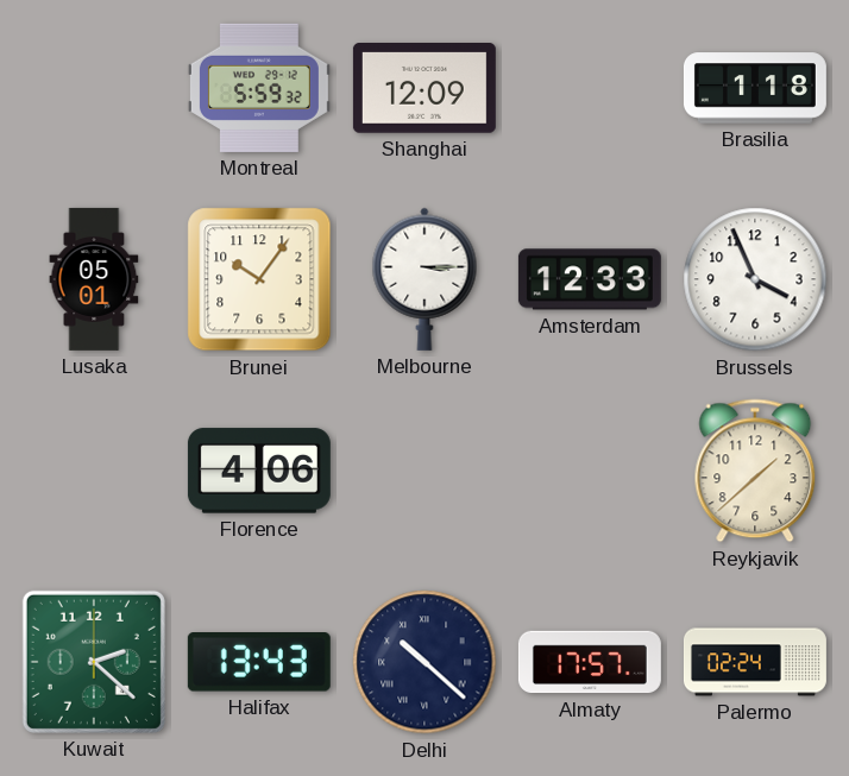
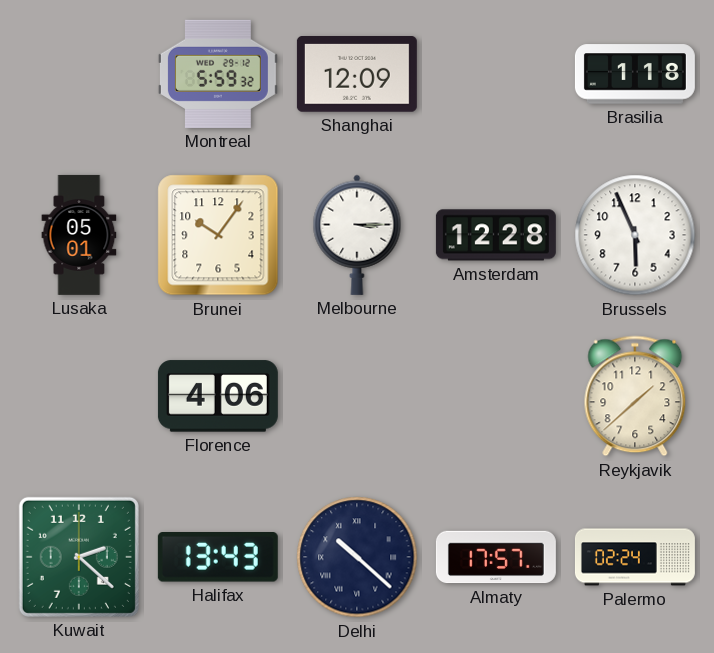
Amsterdam: 12:33 -> 12:28
Brussels: 3:56 -> 5:56
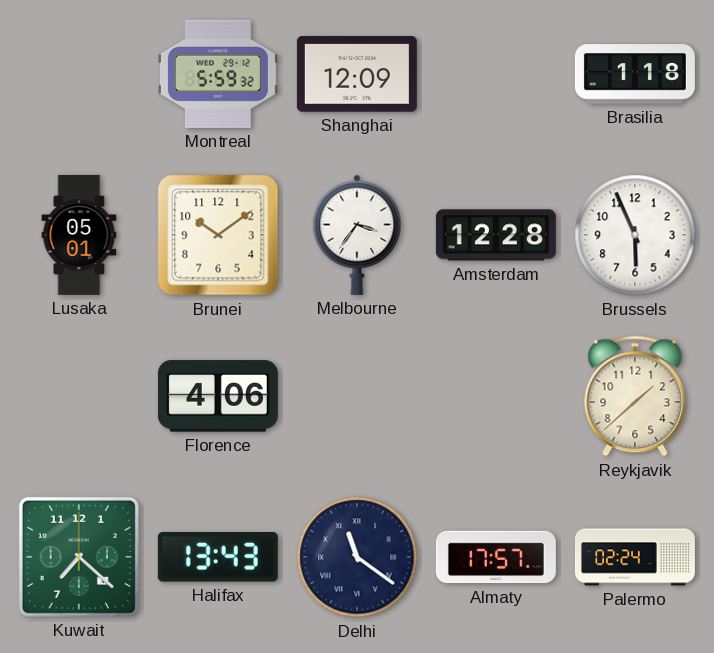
Brunei: 10:06 -> 10:09
Melbourne: 3:15 -> 3:36
Kuwait: 2:22 -> 7:22
Delhi: 10:22 -> 11:21
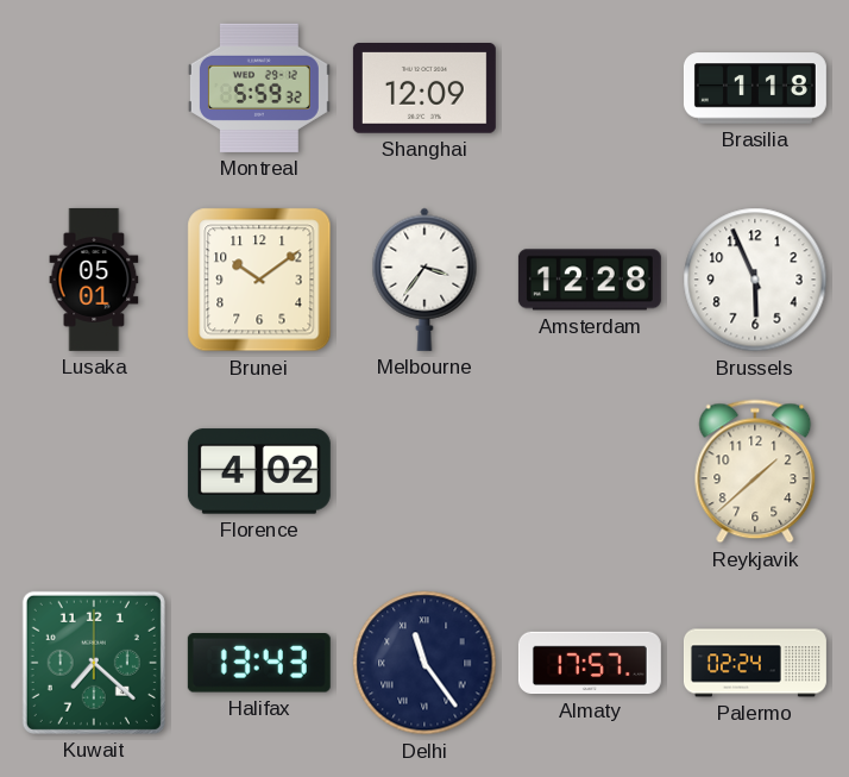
Florence: 4:06 -> 4:02
Delhi: 11:21 -> 11:24
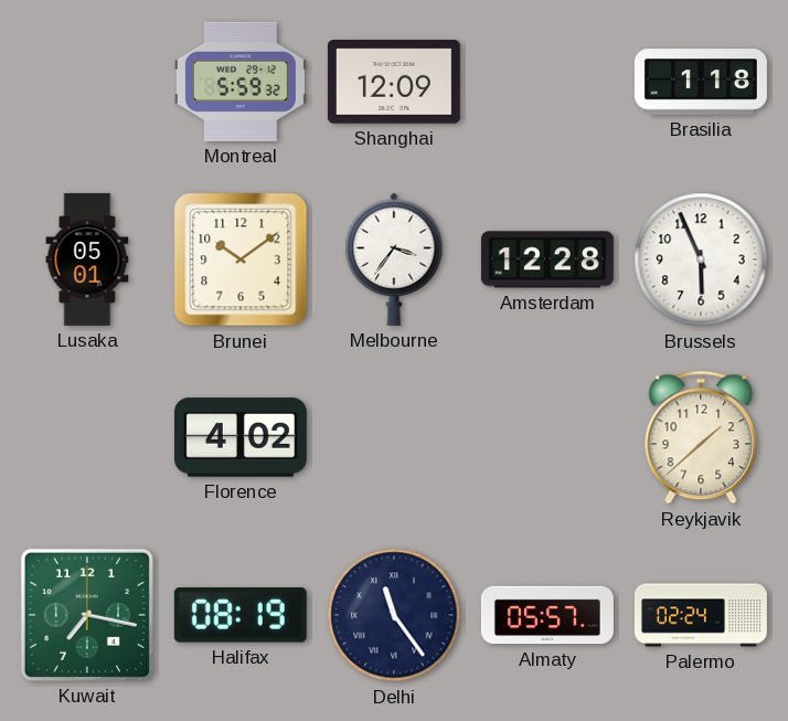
Kuwait: 7:22 -> 7:17
Halifax: 13:43 -> 08:19
Almaty: 17:57 -> 05:57
